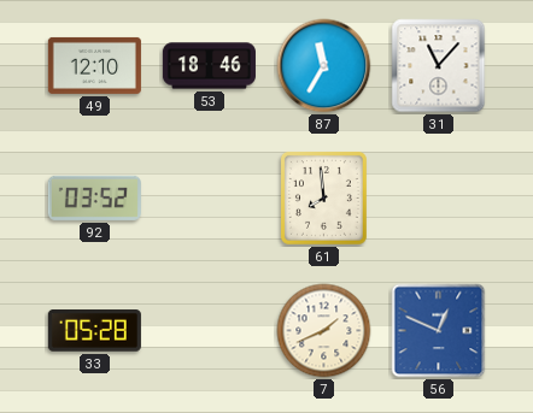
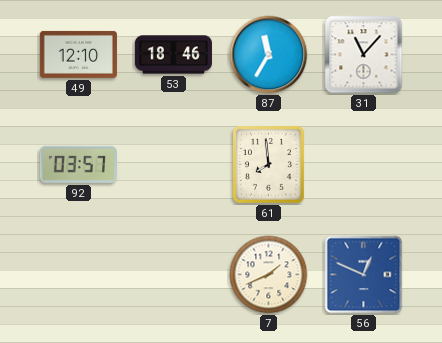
92: 03:52 -> 03:57
33: 05:28 -> none
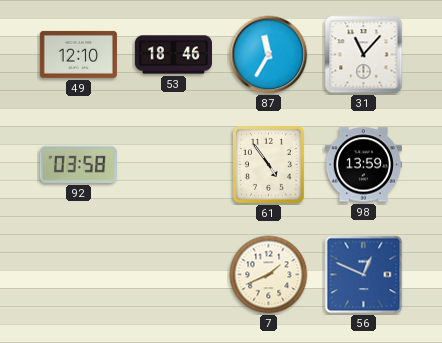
92: 03:57 -> 03:58
61: 7:59 -> 4:54
98: none -> 13:59
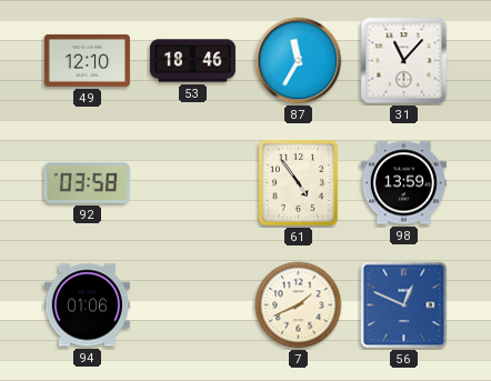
94: none -> 01:06
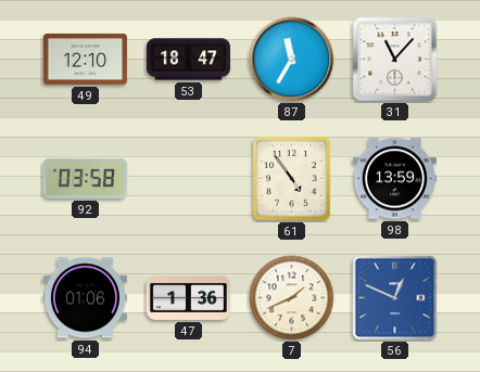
53: 18:46 -> 18:47
47: none -> 1:36
